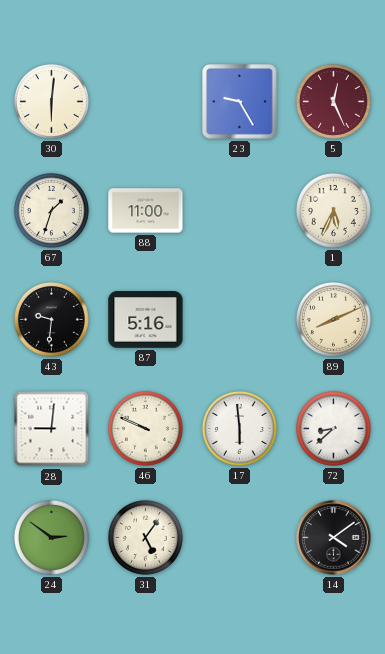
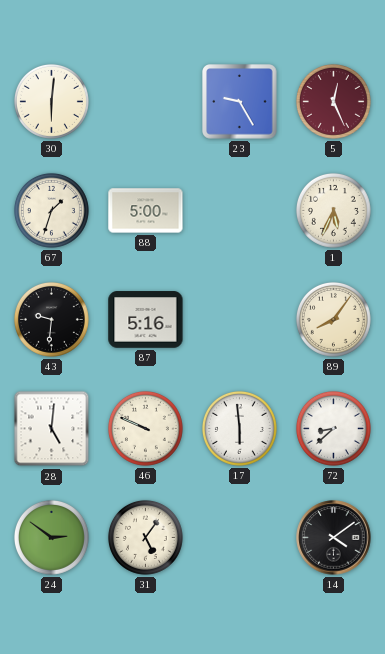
88: 11:00 -> 5:00
89: 8:11 -> 8:06
28: 9:01 -> 5:01
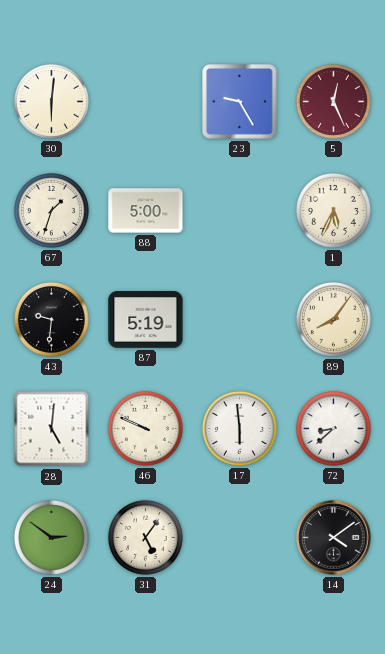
87: 5:16 -> 5:19
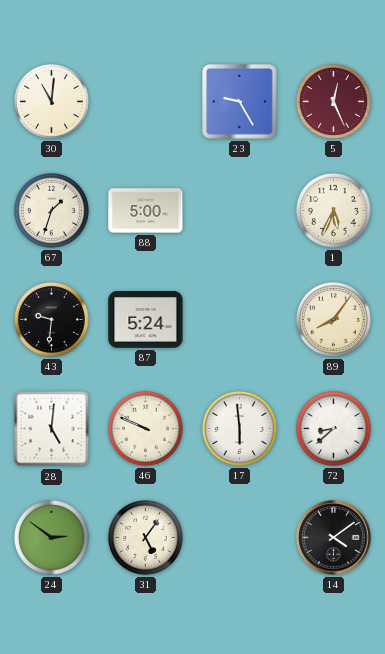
30: 6:01 -> 11:01
87: 5:19 -> 5:24
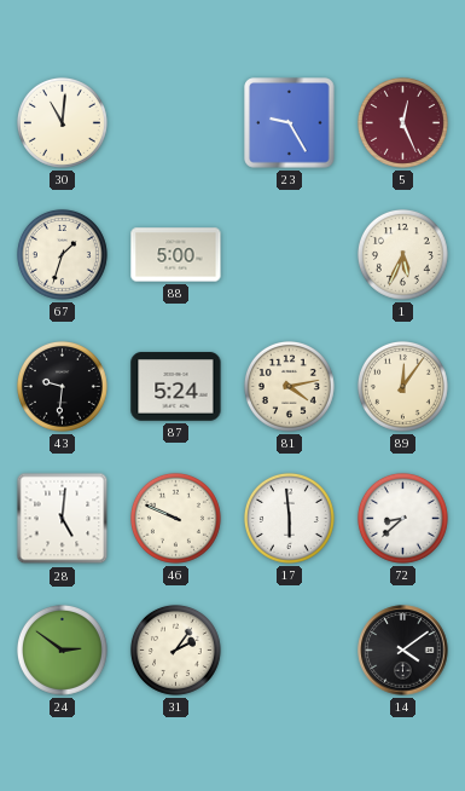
81: none -> 4:13
89: 8:06 -> 12:06
31: 5:06 -> 2:06
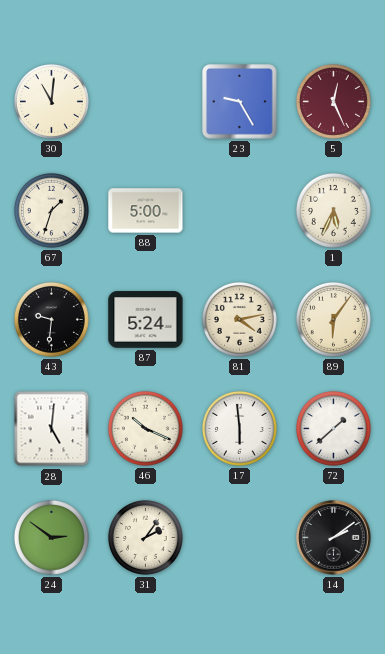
89: 12:06 -> 6:06
46: 9:49 -> 10:19
72: 8:38 -> 1:38
14: 4:09 -> 2:09
